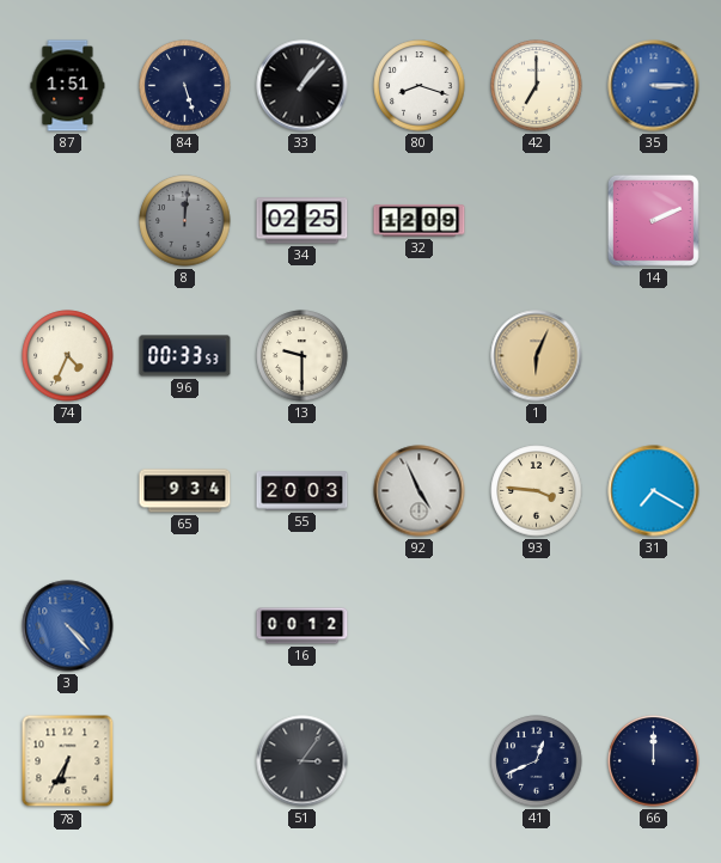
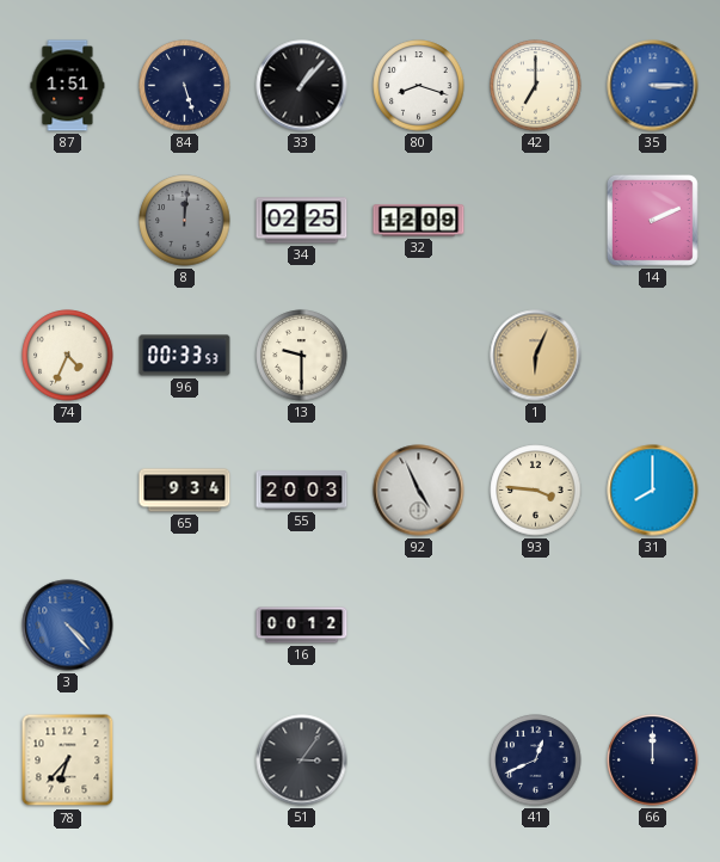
31: 7:20 -> 8:00
78: 6:35 -> 6:37
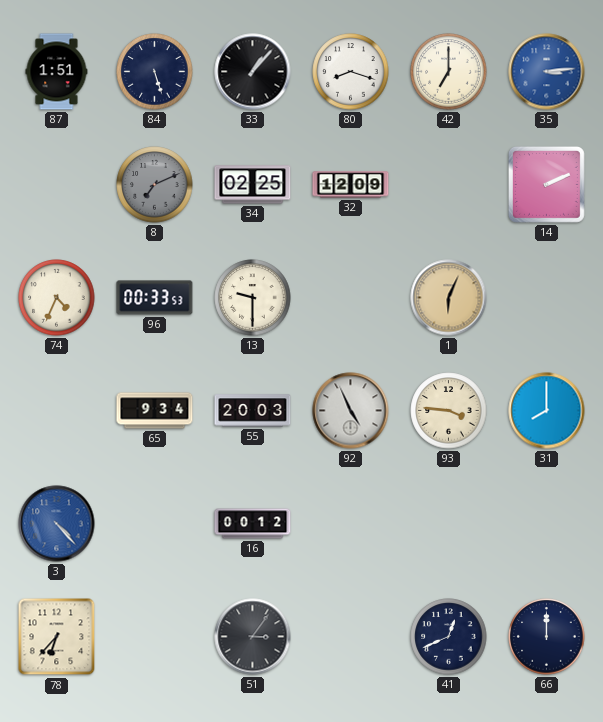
35: 3:15 -> 3:14
8: 12:01 -> 7:11
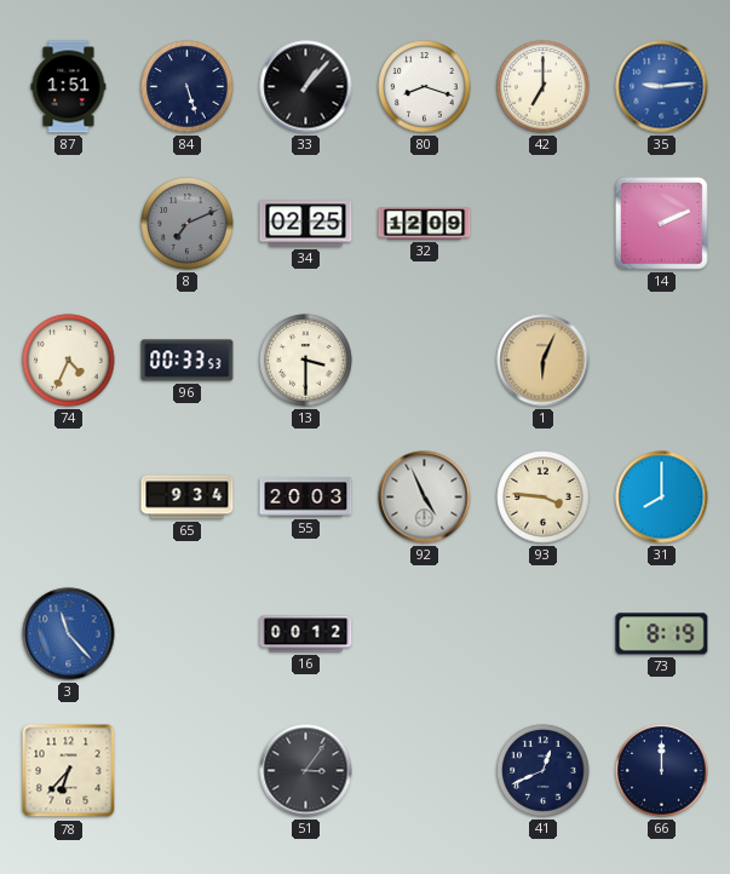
35: 3:14 -> 9:14
13: 9:30 -> 3:30
3: 4:23 -> 11:23
73: none -> 8:19
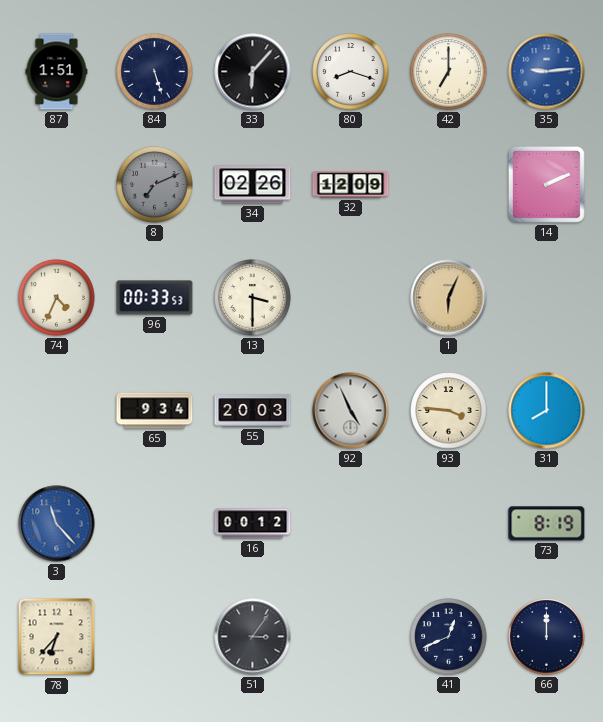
33: 1:07 -> 6:07
34: 02:25 -> 02:26
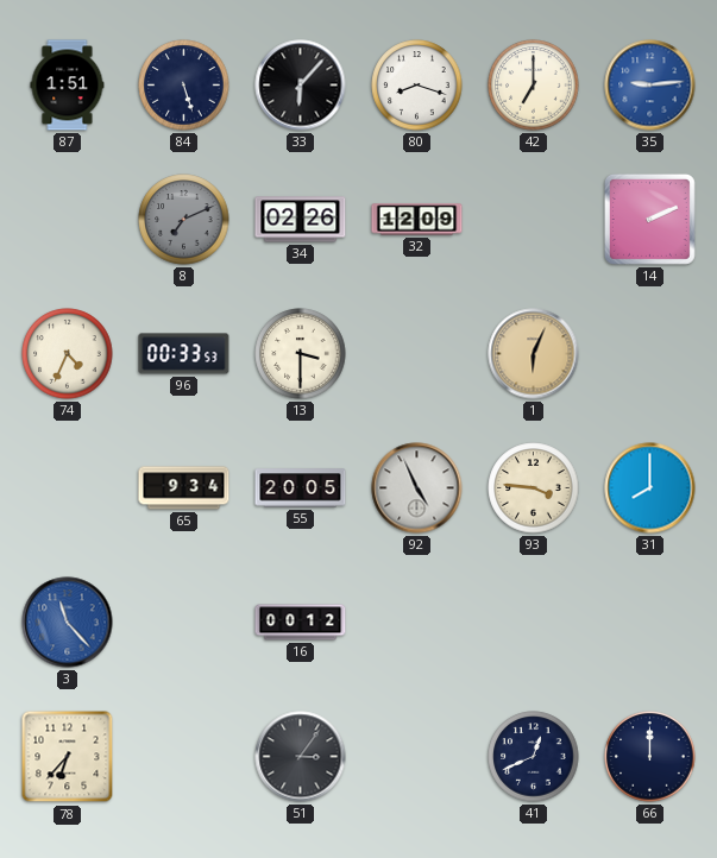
55: 20:03 -> 20:05
73: 8:19 -> none
